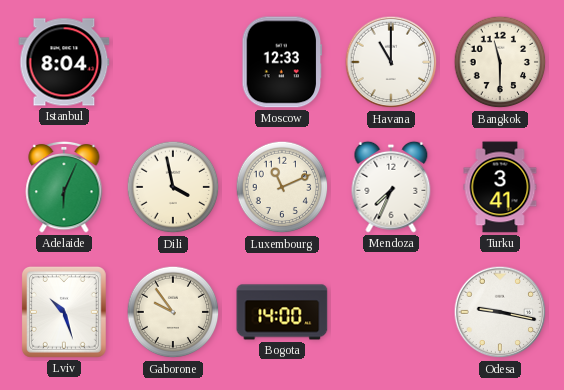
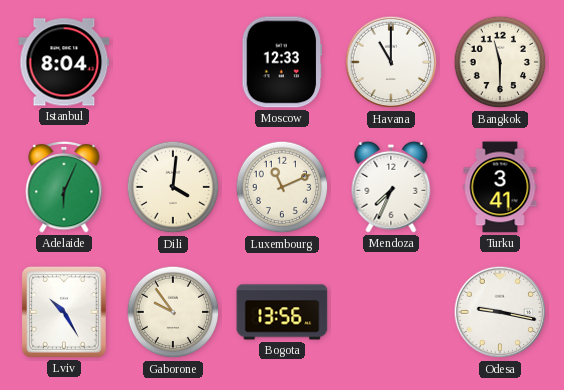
Dili: 3:58 -> 4:01
Lviv: 10:27 -> 10:25
Bogota: 14:00 -> 13:56
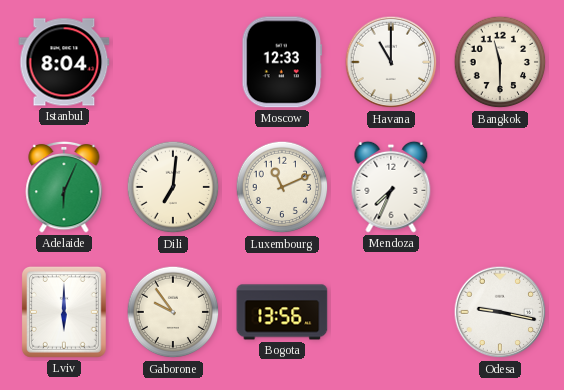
Dili: 4:01 -> 7:01
Turku: 3:41 -> none
Lviv: 10:25 -> 6:00
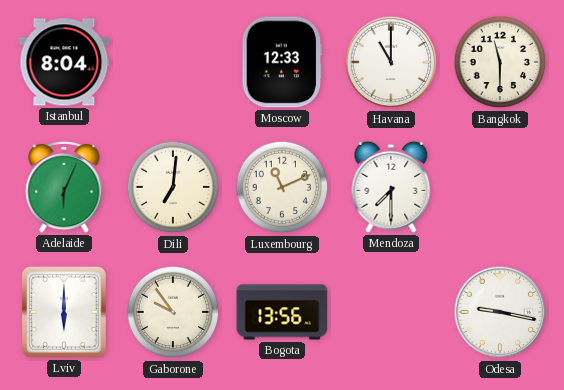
Mendoza: 7:34 -> 7:30
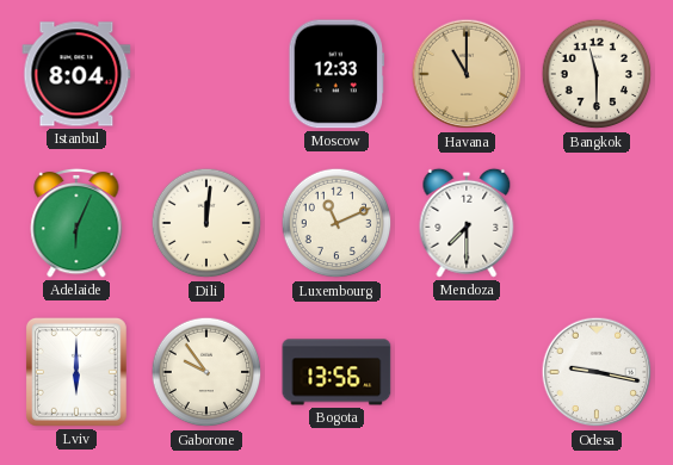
Havana dial: white -> champagne
Dili: 7:01 -> 12:01
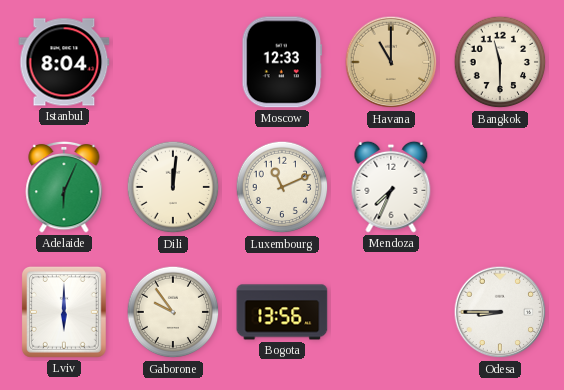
Mendoza: 7:30 -> 7:34
Odesa: 9:17 -> 8:45
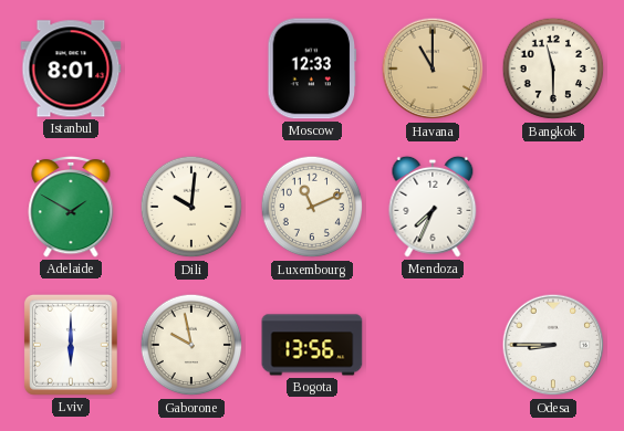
Istanbul: 8:04 -> 8:01
Adelaide: 6:04 -> 1:50
Dili: 12:01 -> 10:01
Gaborone: 9:54 -> 9:58
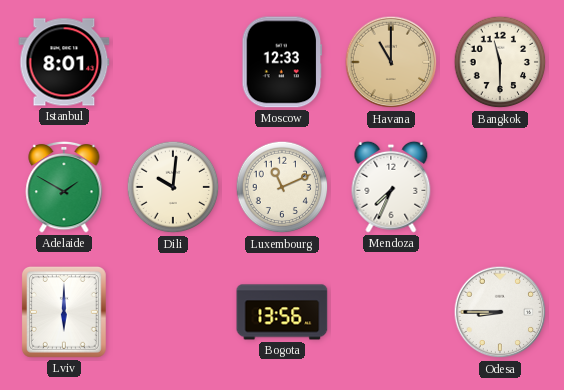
Gaborone: 9:58 -> none
